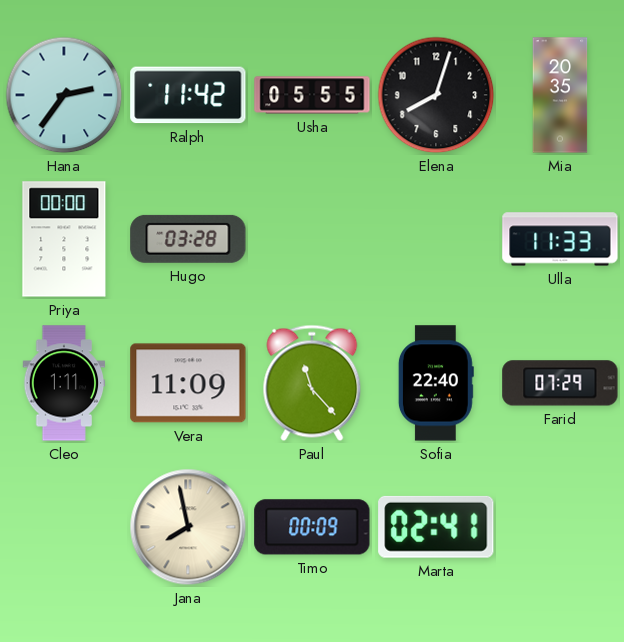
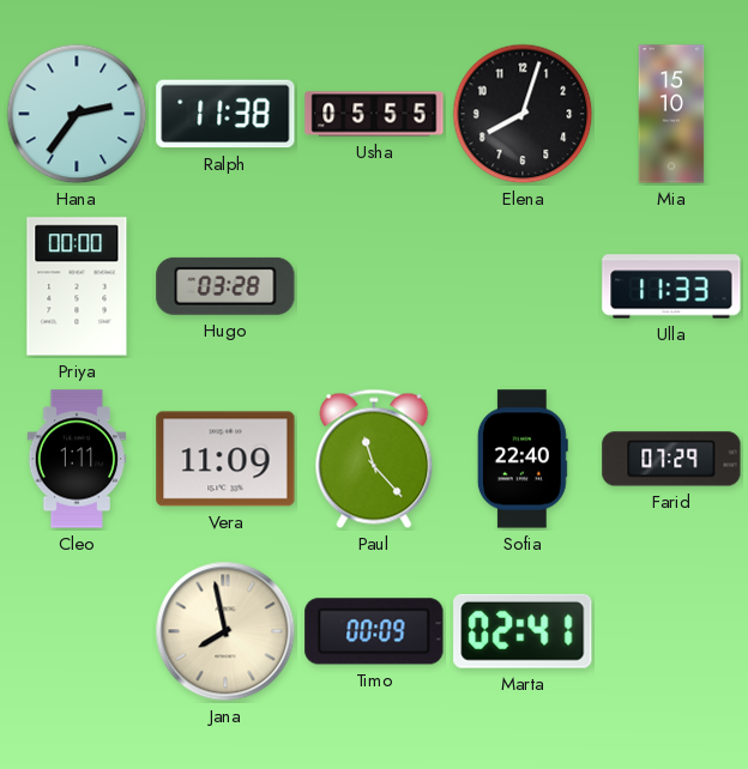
Ralph: 11:42 -> 11:38
Mia: 20:35 -> 15:10
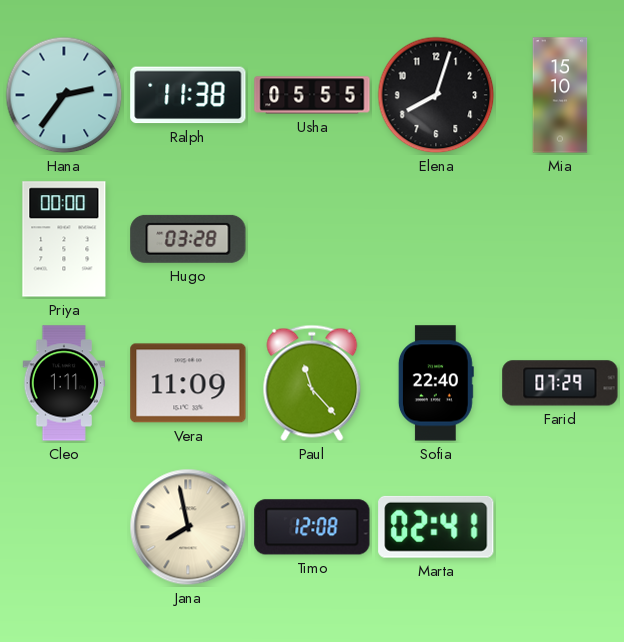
Ulla: 11:33 -> none
Timo: 00:09 -> 12:08
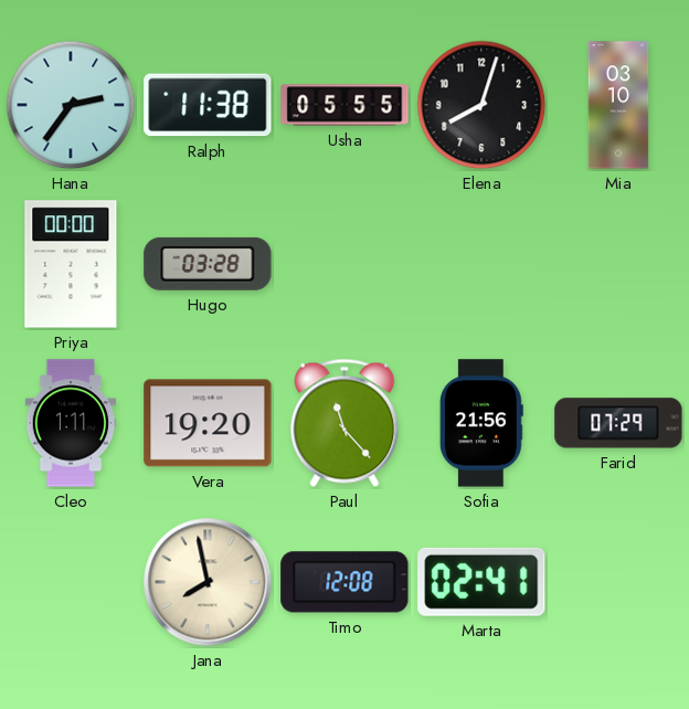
Mia: 15:10 -> 03:10
Vera: 11:09 -> 19:20
Sofia: 22:40 -> 21:56
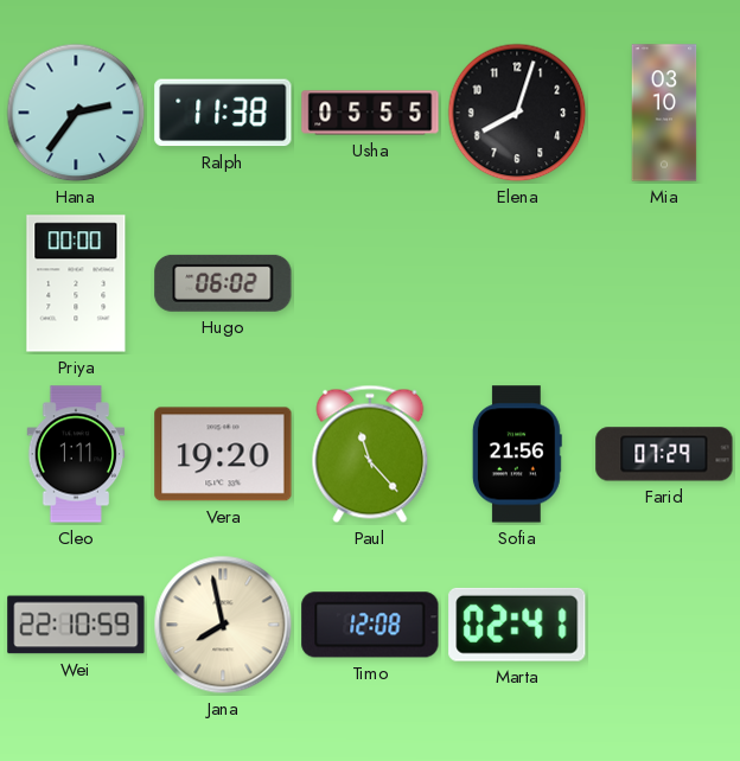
Hugo: 03:28 -> 06:02
Wei: none -> 22:10
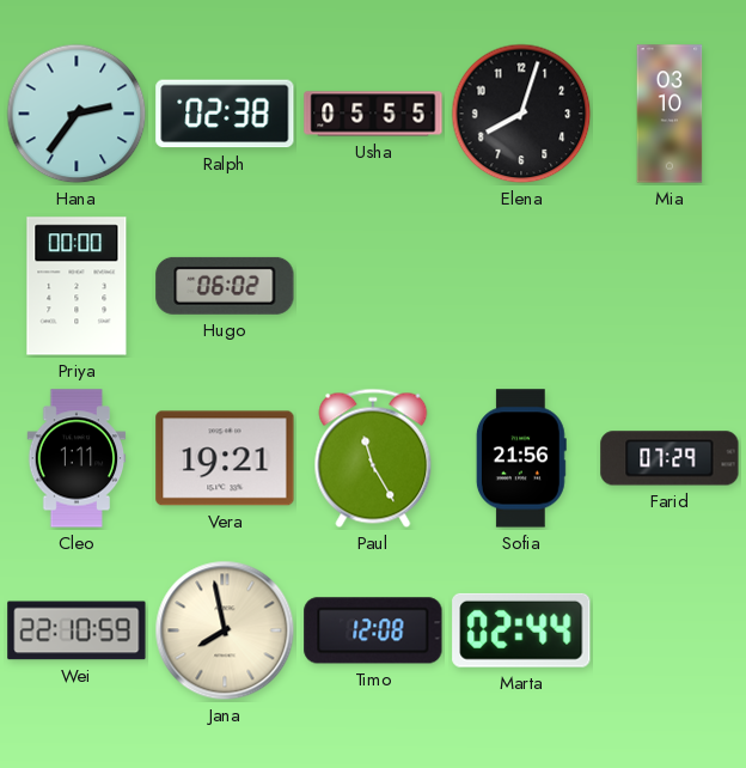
Ralph: 11:38 -> 02:38
Vera: 19:20 -> 19:21
Paul: 11:23 -> 11:25
Marta: 02:41 -> 02:44
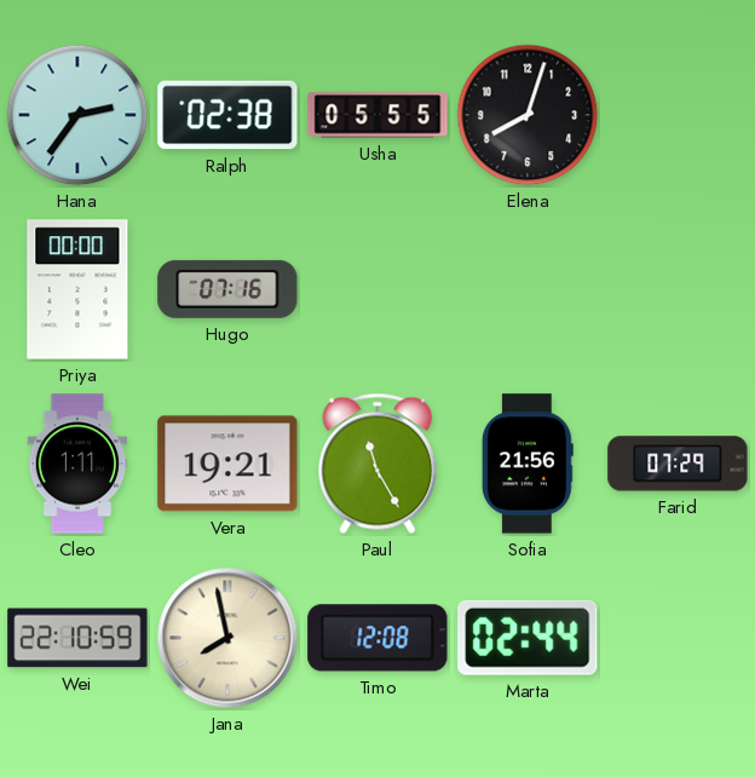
Mia: 03:10 -> none
Hugo: 06:02 -> 07:16
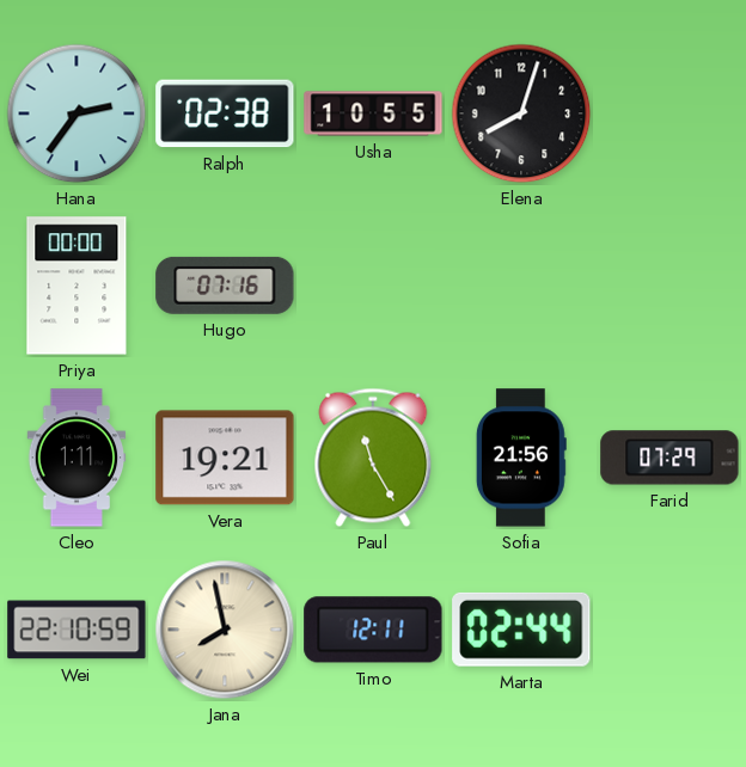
Usha: 05:55 -> 10:55
Timo: 12:08 -> 12:11
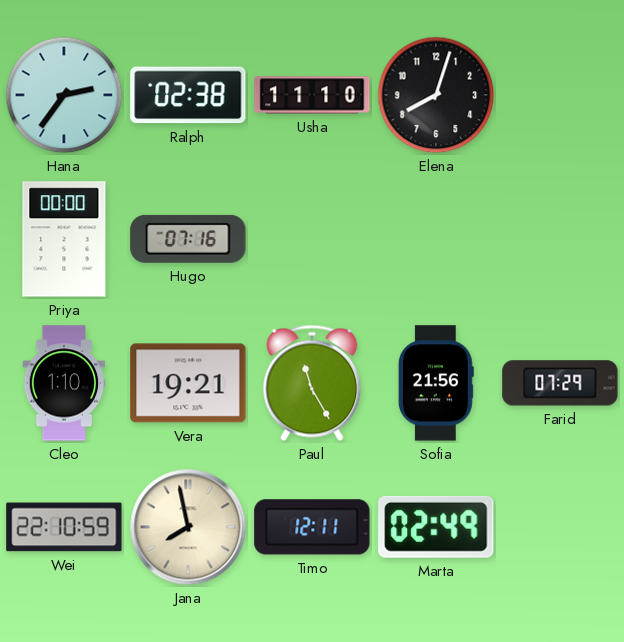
Usha: 10:55 -> 11:10
Cleo: 1:11 -> 1:10
Marta: 02:44 -> 02:49
